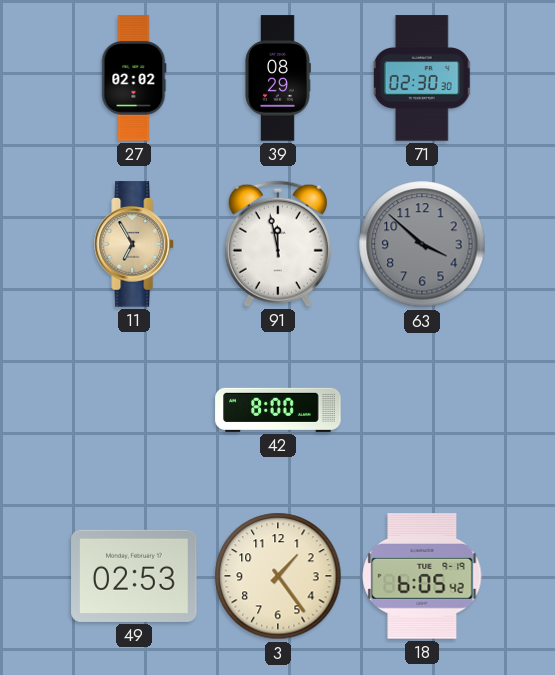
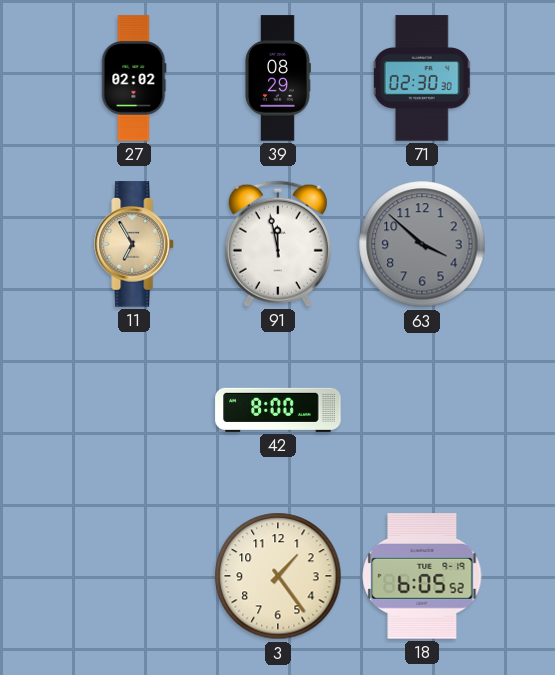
49: 02:53 -> none
18: 6:05:42 -> 6:05:52
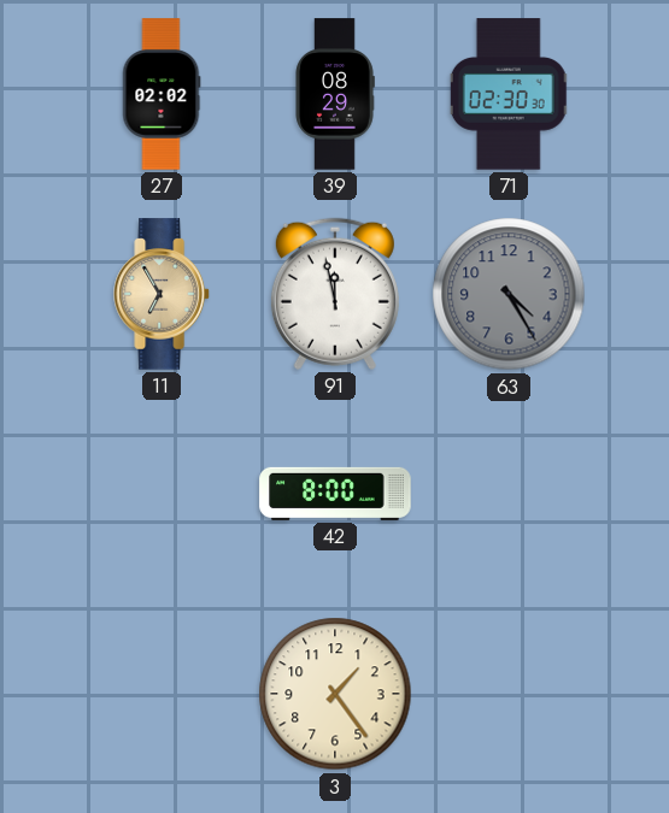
63: 3:52 -> 4:25
18: 6:05 -> none
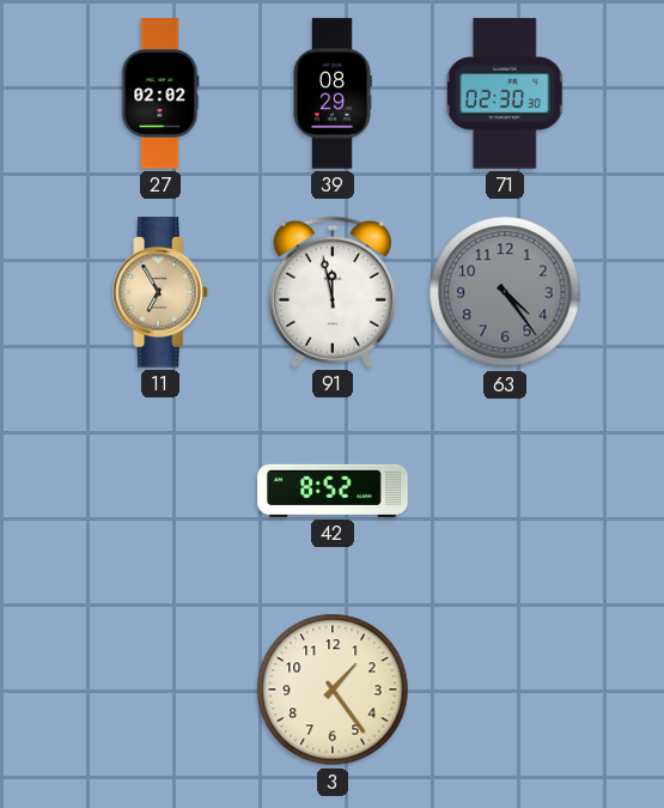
63: 4:25 -> 4:24
42: 8:00 -> 8:52
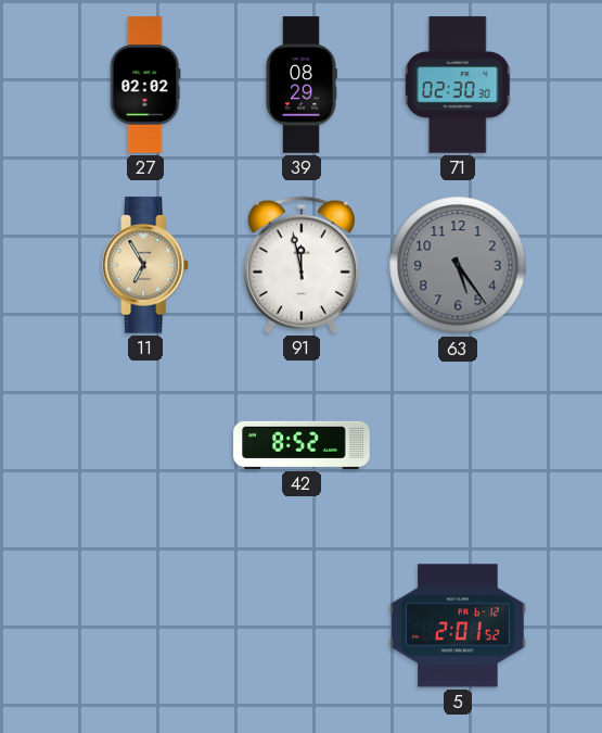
63: 4:24 -> 5:24
3: 1:24 -> none
5: none -> 2:01
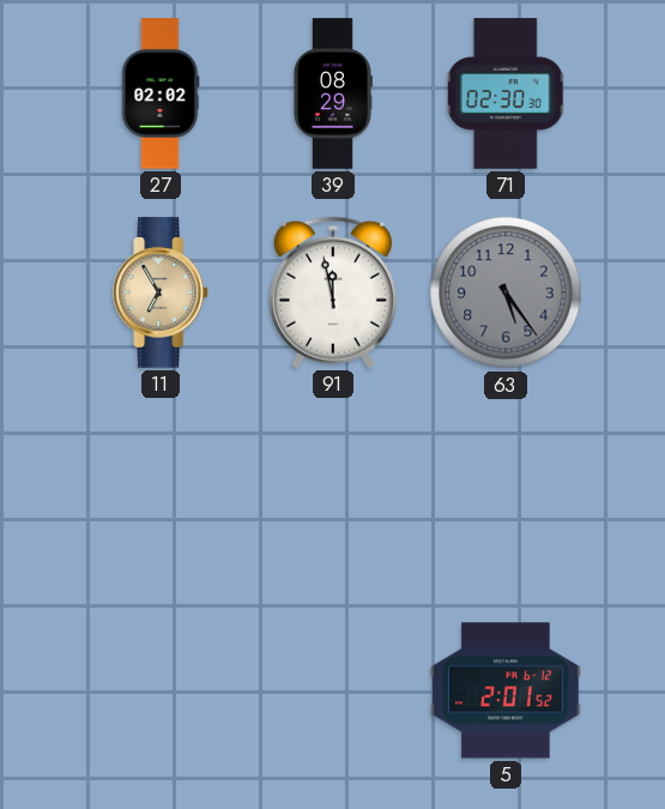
42: 8:52 -> none
